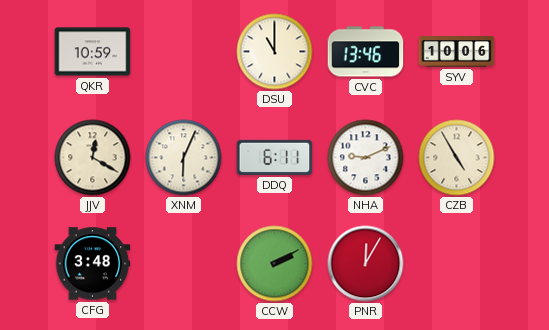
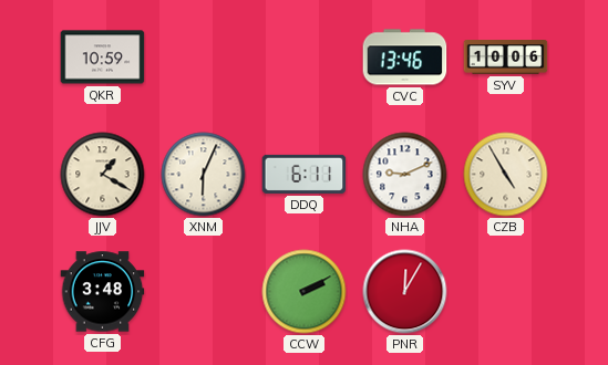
DSU: 11:00 -> none
JJV: 12:20 -> 1:20
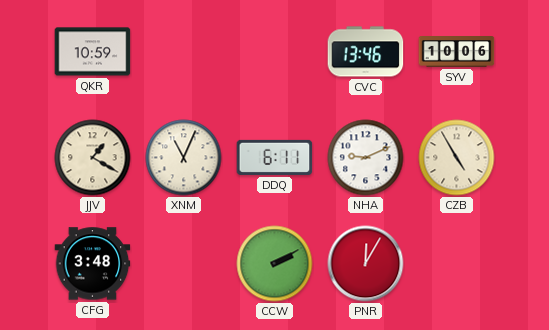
XNM: 6:04 -> 11:04
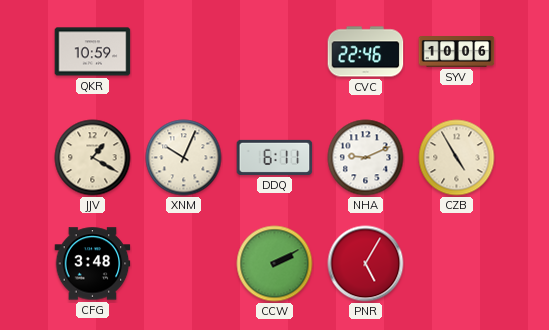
CVC: 13:46 -> 22:46
XNM: 11:04 -> 10:04
PNR: 12:05 -> 5:05
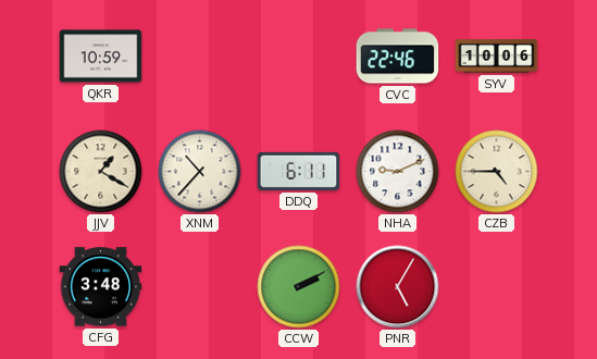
XNM: 10:04 -> 10:37
CZB: 4:55 -> 4:45
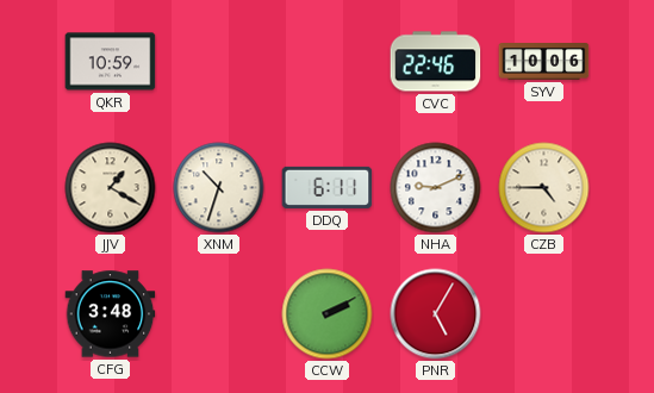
XNM: 10:37 -> 10:33
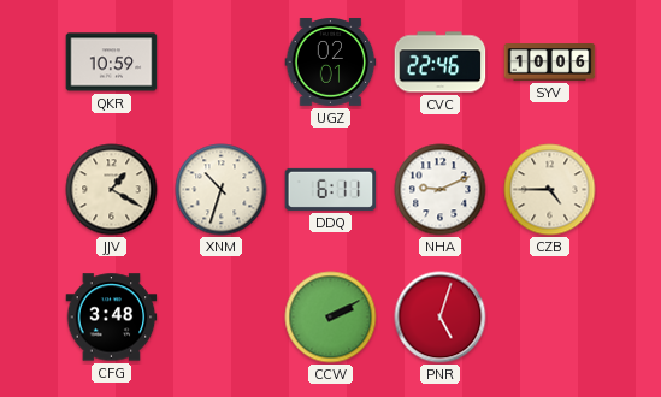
UGZ: none -> 02:01
PNR: 5:05 -> 5:03
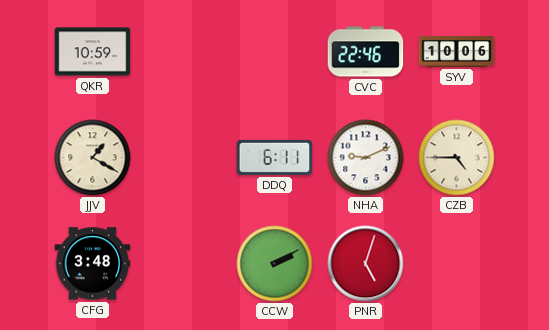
UGZ: 02:01 -> none
XNM: 10:33 -> none
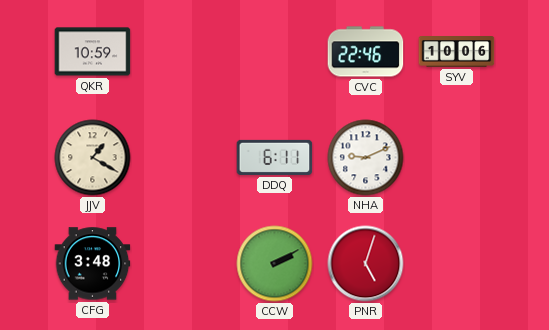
CZB: 4:45 -> none
